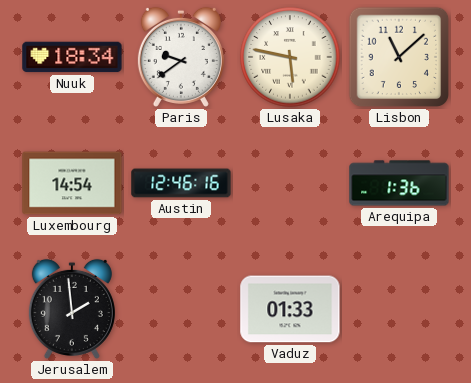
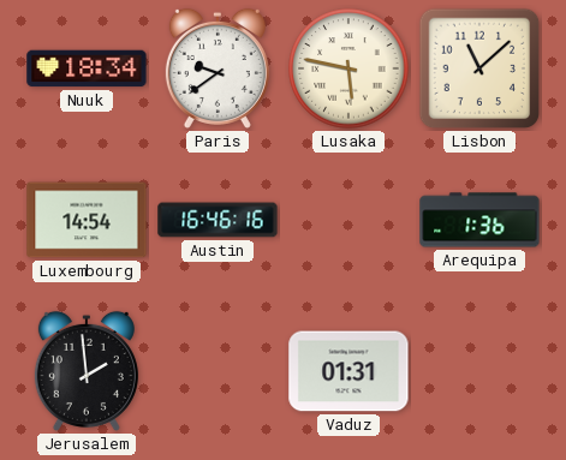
Austin: 12:46 -> 16:46
Vaduz: 01:33 -> 01:31
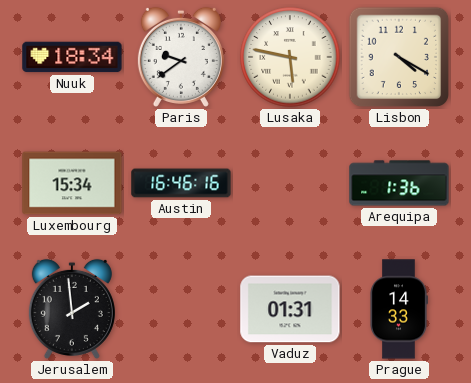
Lisbon: 11:08 -> 4:20
Luxembourg: 14:54 -> 15:34
Prague: none -> 14:33
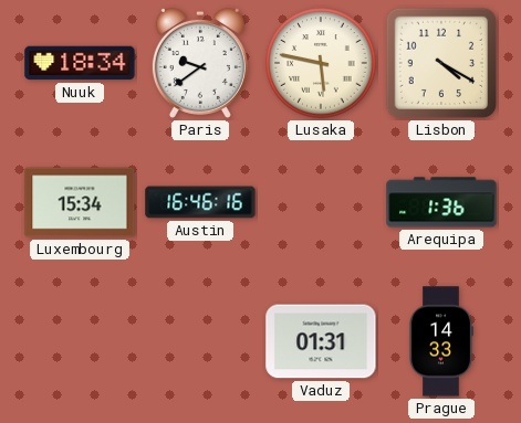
Jerusalem: 1:59 -> none
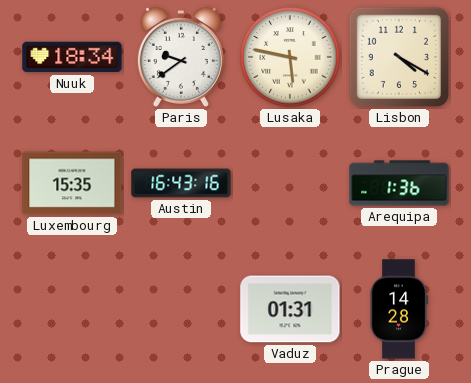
Luxembourg: 15:34 -> 15:35
Austin: 16:46 -> 16:43
Prague: 14:33 -> 14:28
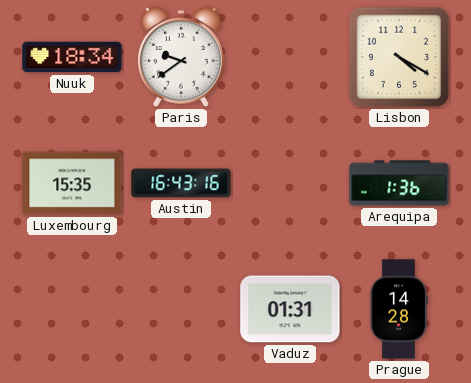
Lusaka: 5:47 -> none
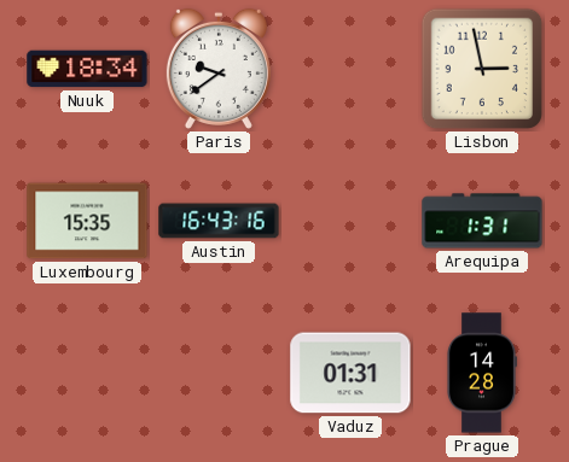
Lisbon: 4:20 -> 2:58
Arequipa: 1:36 -> 1:31
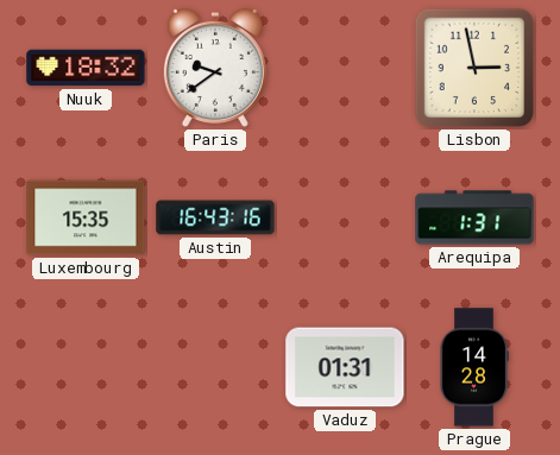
Nuuk: 18:34 -> 18:32
